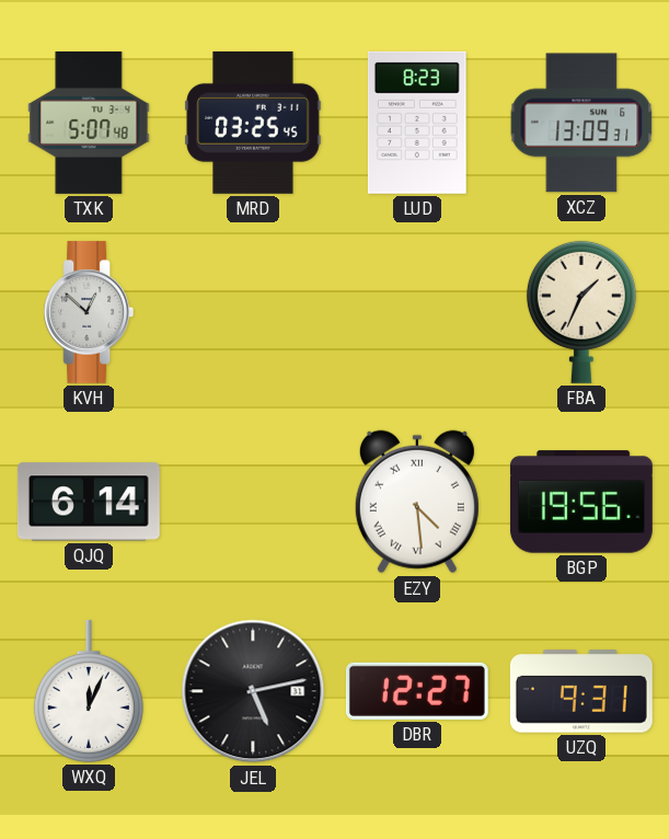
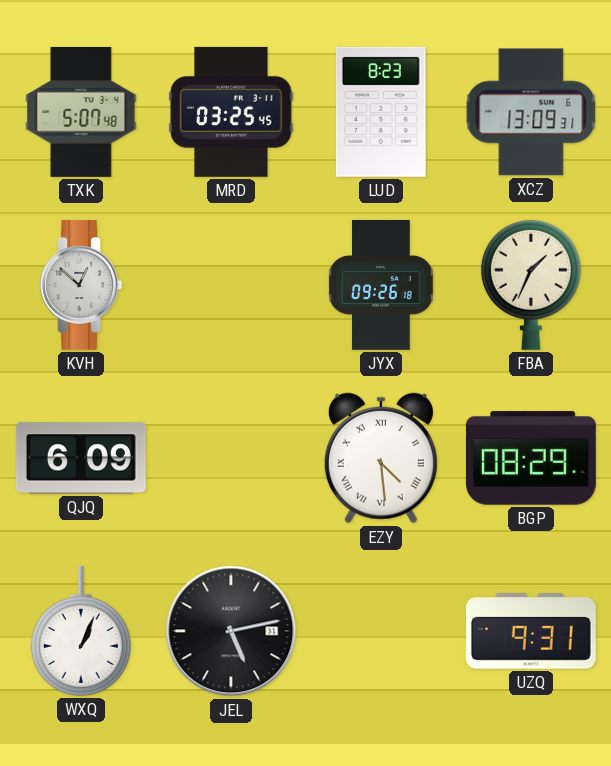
JYX: none -> 09:26
QJQ: 6:14 -> 6:09
BGP: 19:56 -> 08:29
WXQ: 12:04 -> 1:04
DBR: 12:27 -> none
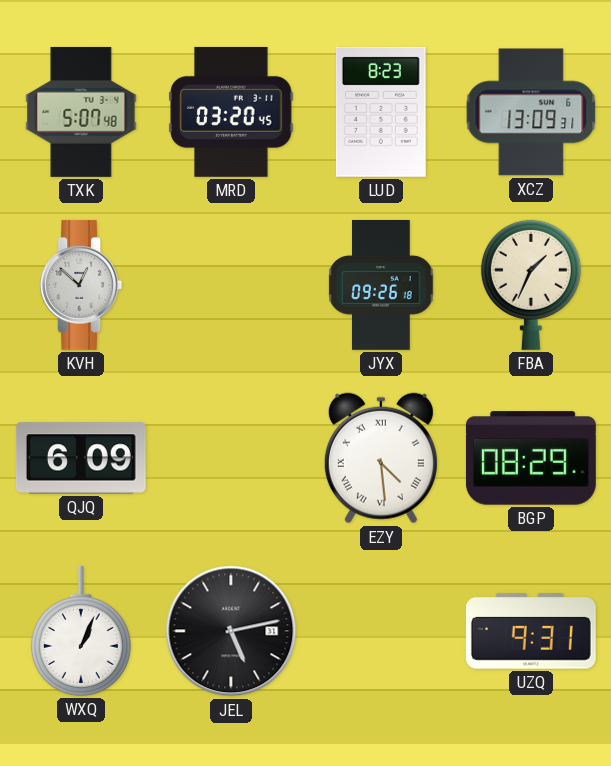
MRD: 03:25 -> 03:20
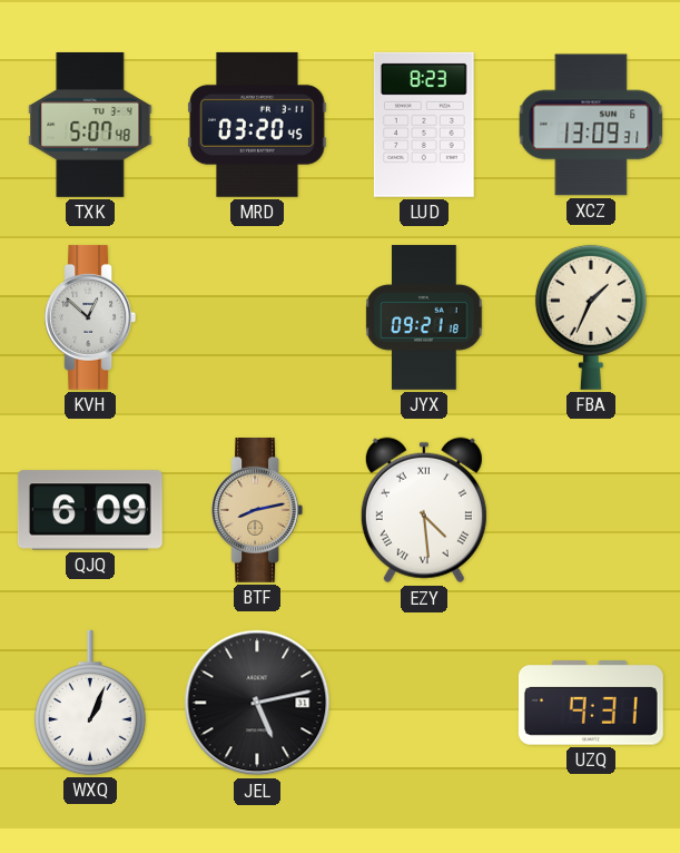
JYX: 09:26 -> 09:21
BTF: none -> 8:13
BGP: 08:29 -> none
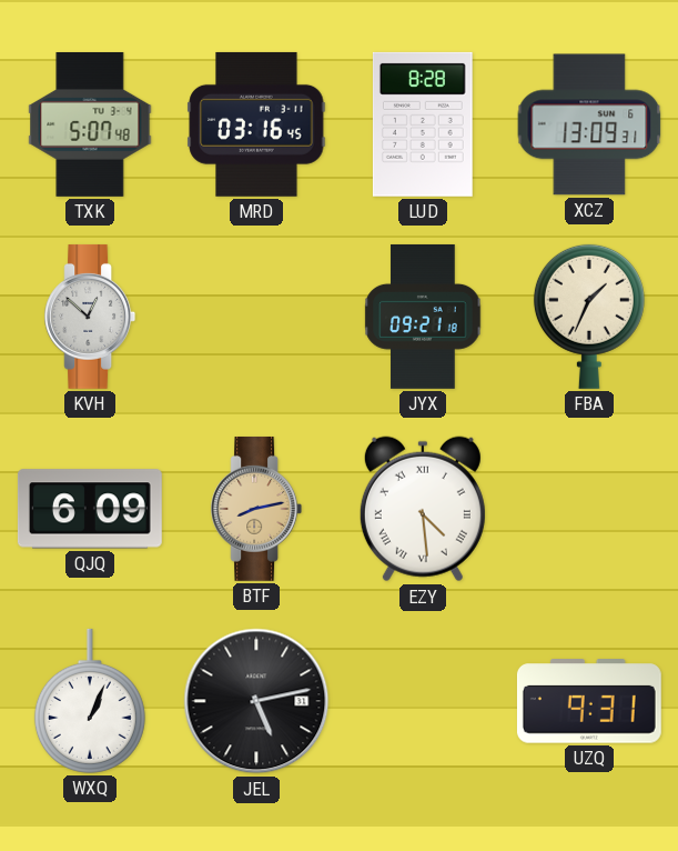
MRD: 03:20 -> 03:16
LUD: 8:23 -> 8:28
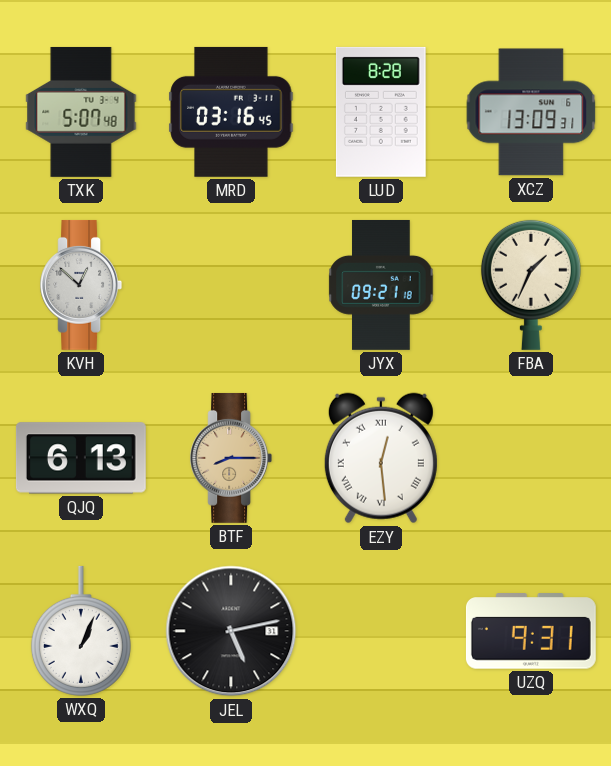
QJQ: 6:09 -> 6:13
BTF: 8:13 -> 8:15
EZY: 4:29 -> 12:29
